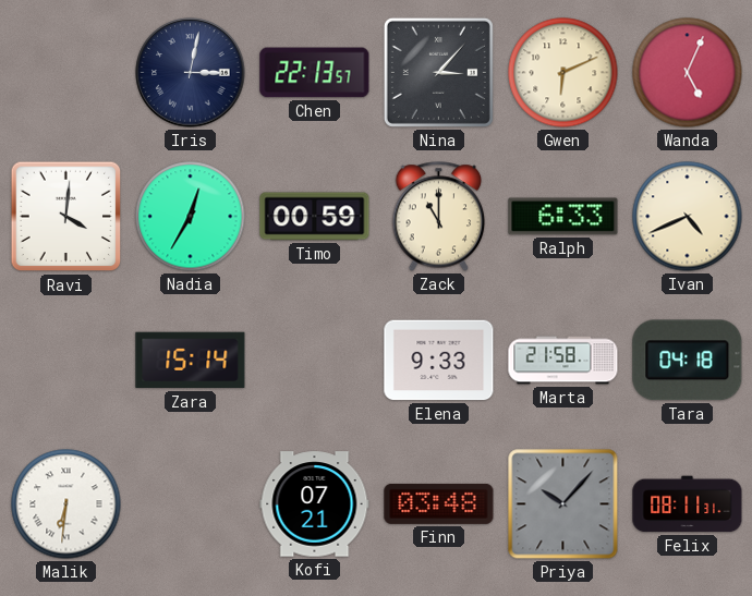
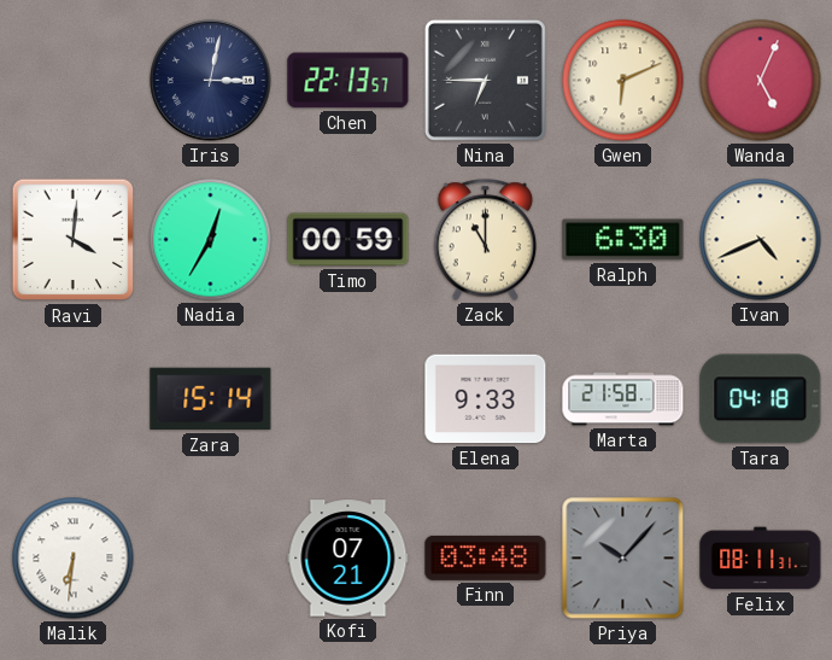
Nina: 3:07 -> 6:45
Ralph: 6:33 -> 6:30
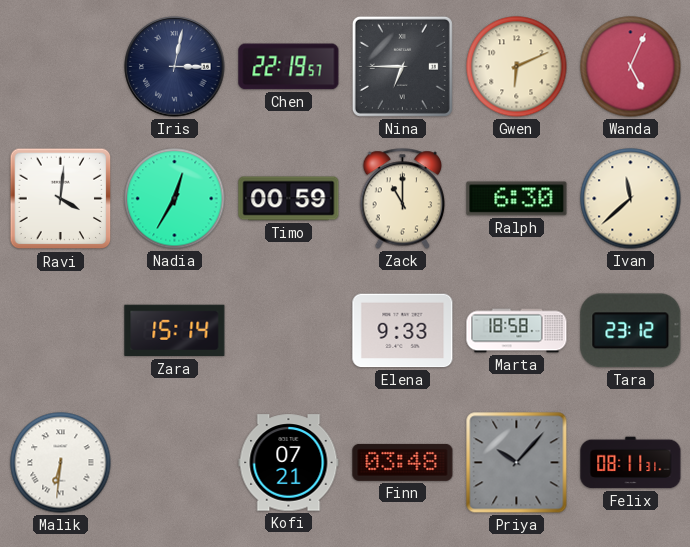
Chen: 22:13 -> 22:19
Ivan: 4:41 -> 11:38
Marta: 21:58 -> 18:58
Tara: 04:18 -> 23:12
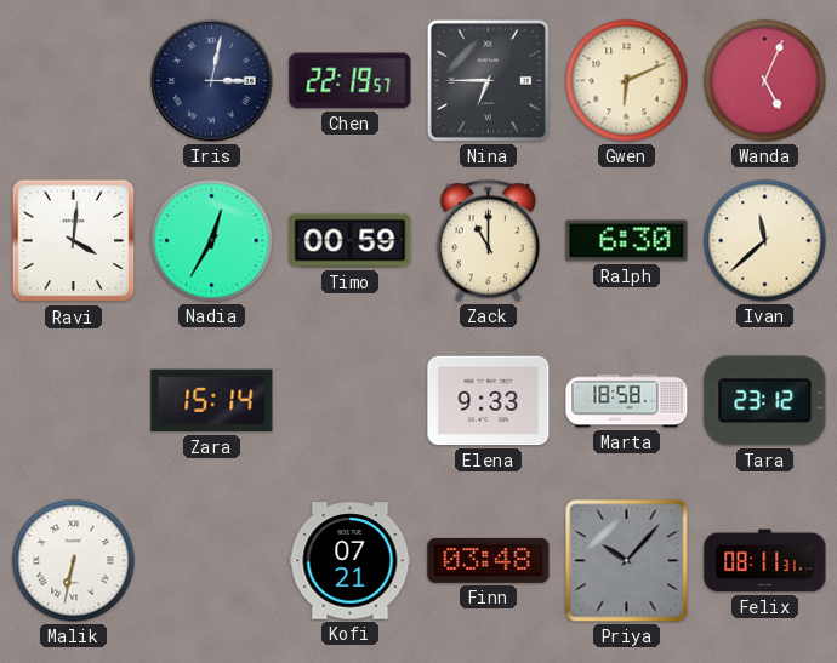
Malik: 6:31 -> 6:32
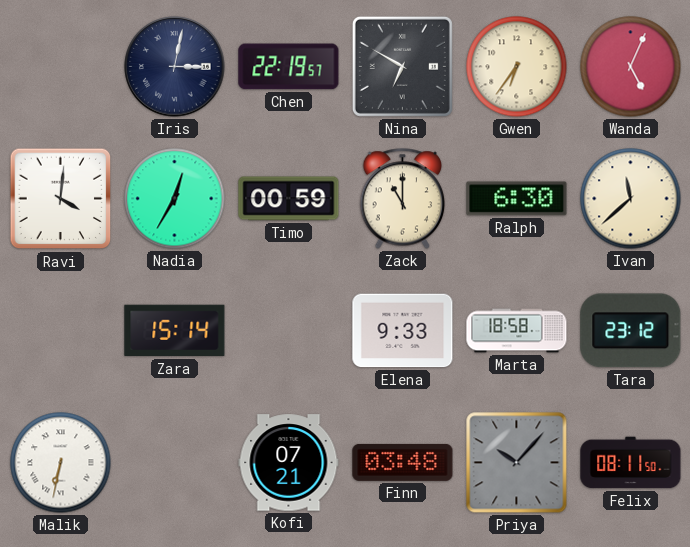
Nina: 6:45 -> 6:50
Gwen: 6:11 -> 6:36
Felix: 08:11:31 -> 08:11:50
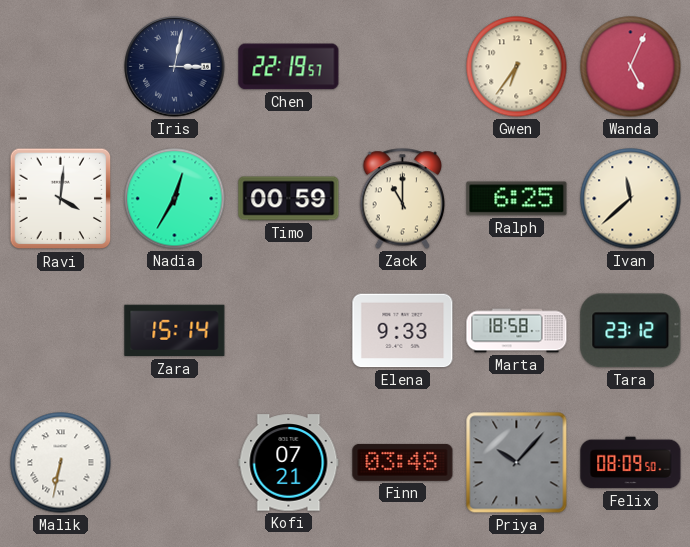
Nina: 6:50 -> none
Ralph: 6:30 -> 6:25
Felix: 08:11 -> 08:09
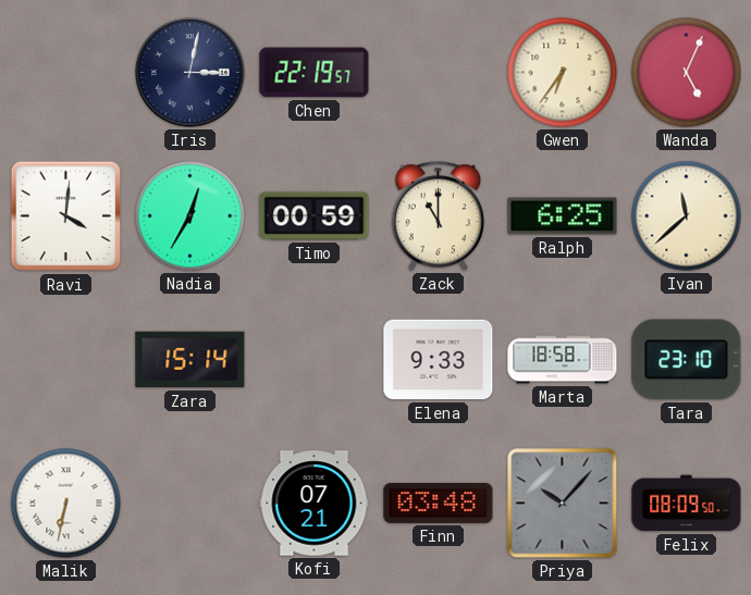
Tara: 23:12 -> 23:10
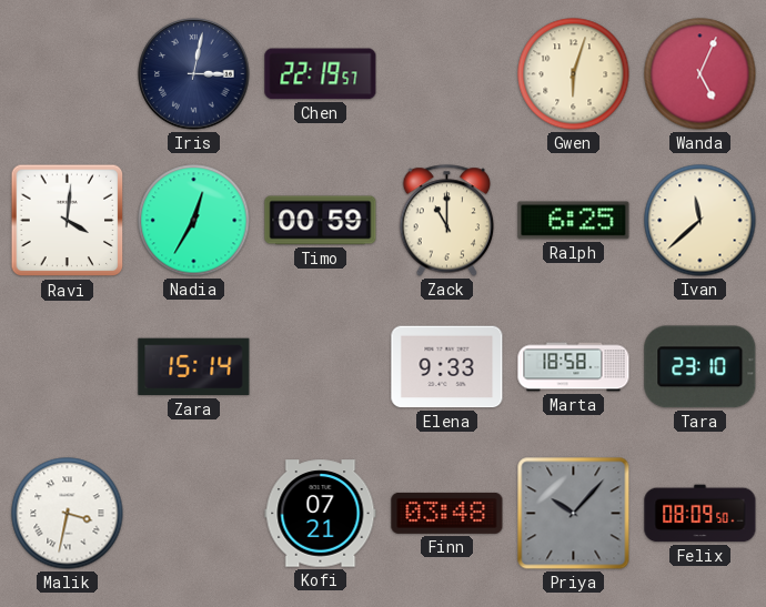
Gwen: 6:36 -> 6:03
Malik: 6:32 -> 3:32
